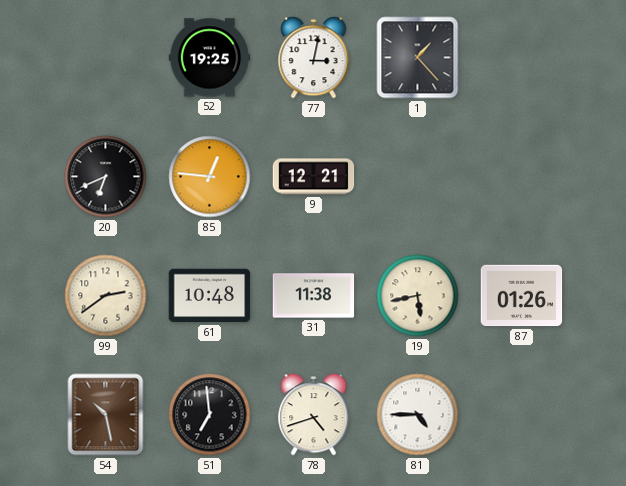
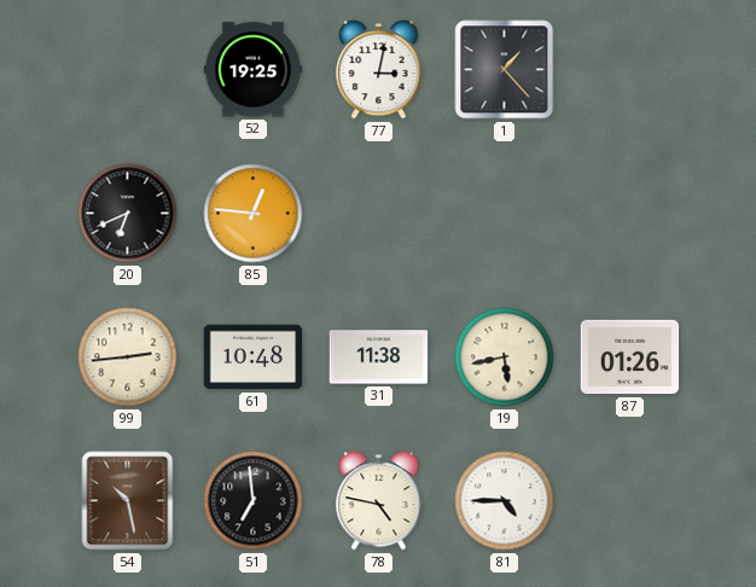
9: 12:21 -> none
99: 2:39 -> 2:44
78: 4:42 -> 4:47
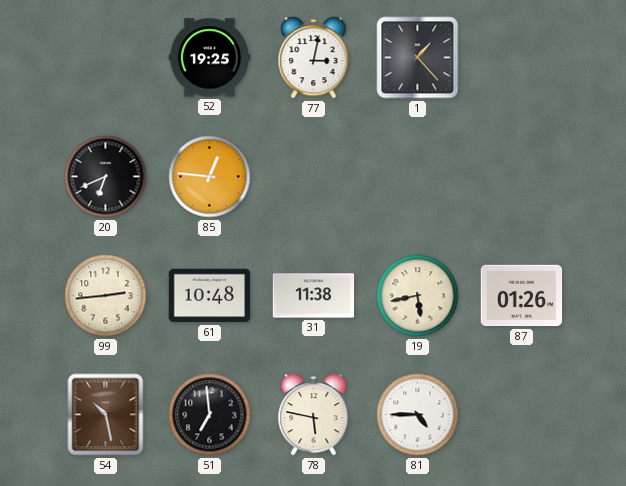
78: 4:47 -> 5:47
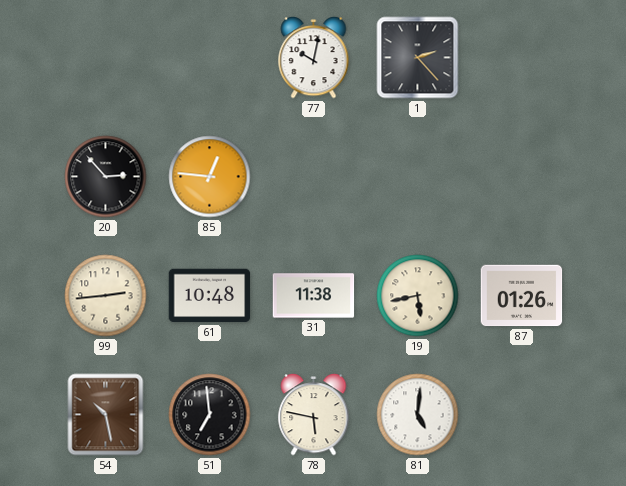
52: 19:25 -> none
77: 3:02 -> 10:02
1: 1:23 -> 2:23
20: 6:41 -> 2:53
81: 4:45 -> 5:01
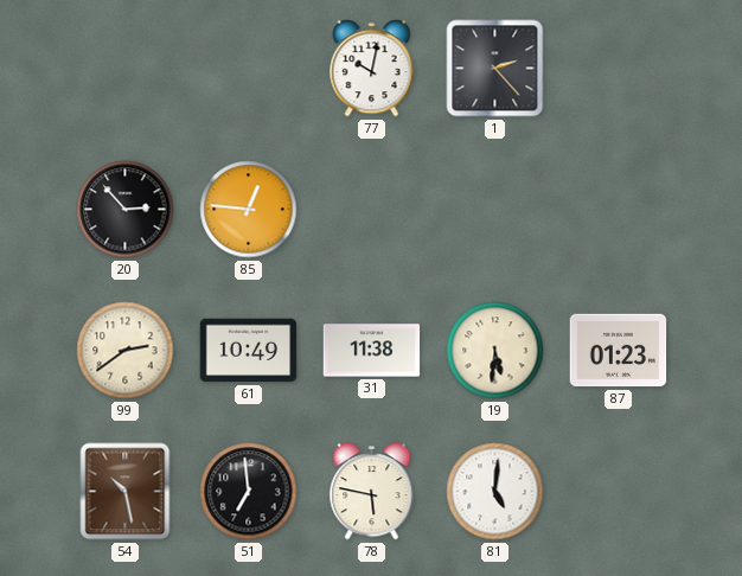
99: 2:44 -> 2:39
61: 10:48 -> 10:49
19: 5:43 -> 5:31
87: 01:26 -> 01:23
